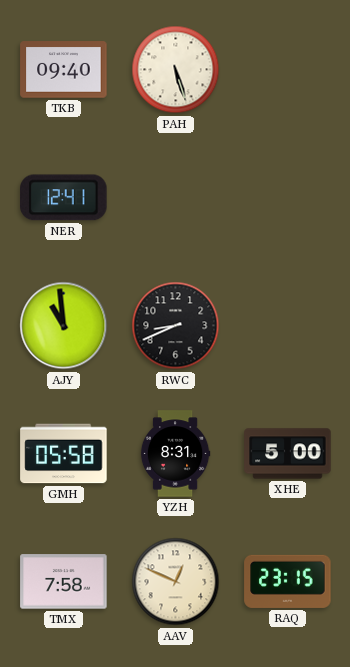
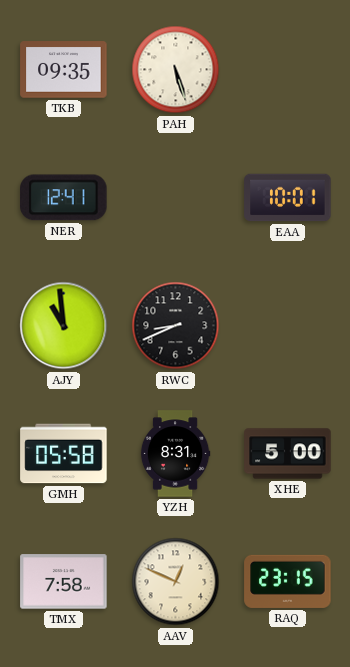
TKB: 09:40 -> 09:35
EAA: none -> 10:01
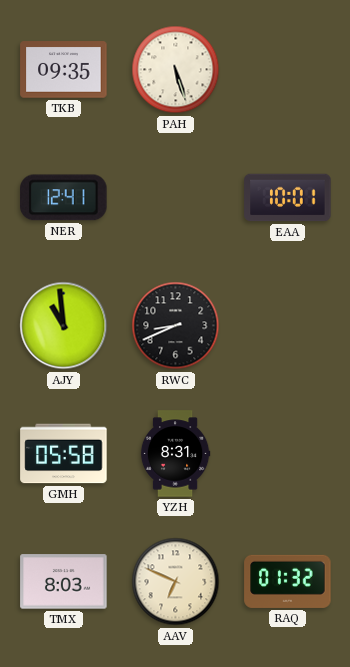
XHE: 5:00 -> none
TMX: 7:58 -> 8:03
AAV: 12:49 -> 6:49
RAQ: 23:15 -> 01:32
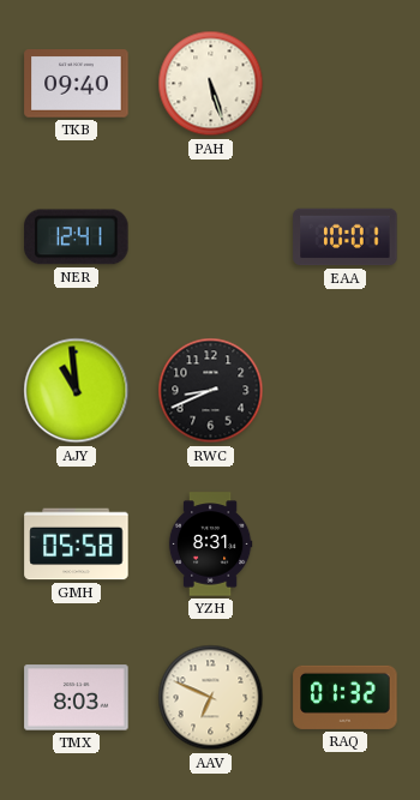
TKB: 09:35 -> 09:40
